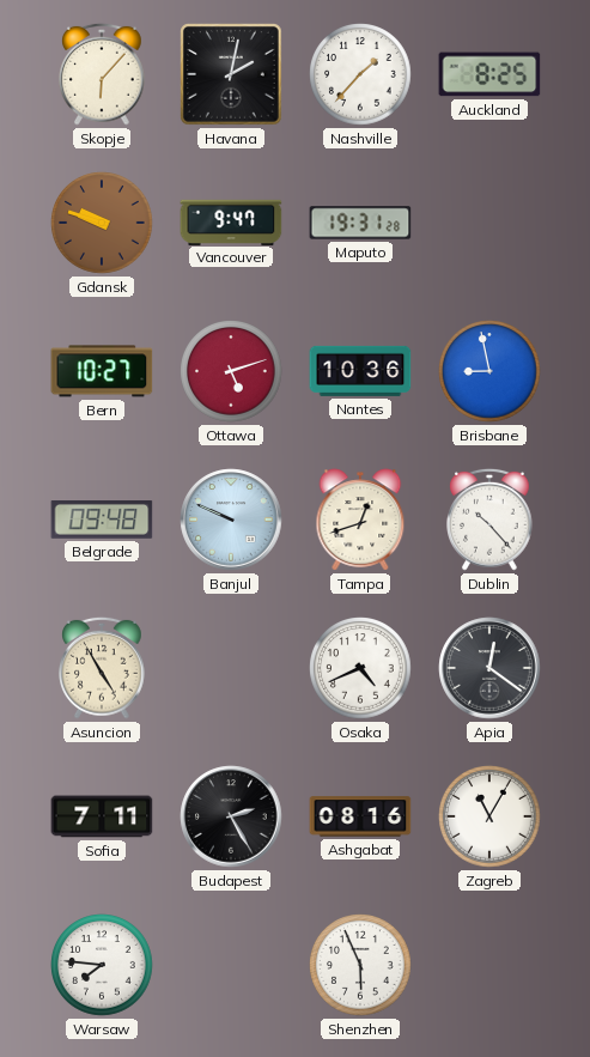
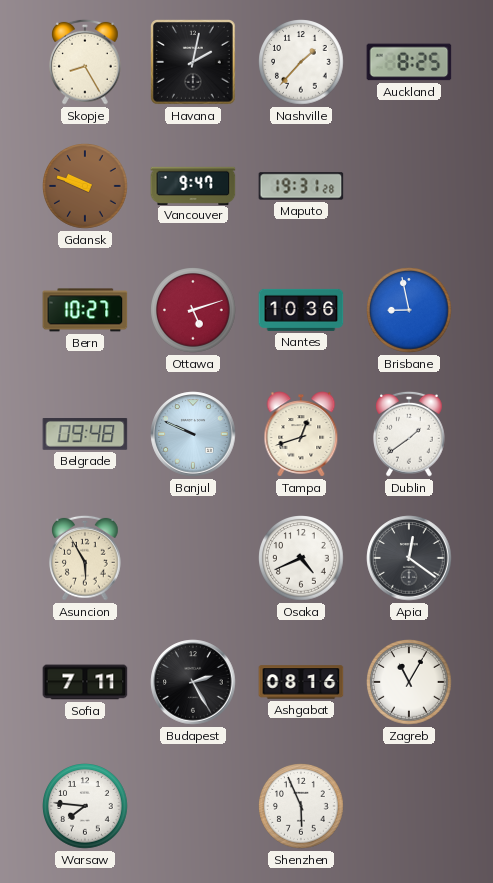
Skopje: 6:07 -> 8:25
Dublin: 10:23 -> 1:39
Asuncion: 4:55 -> 5:55
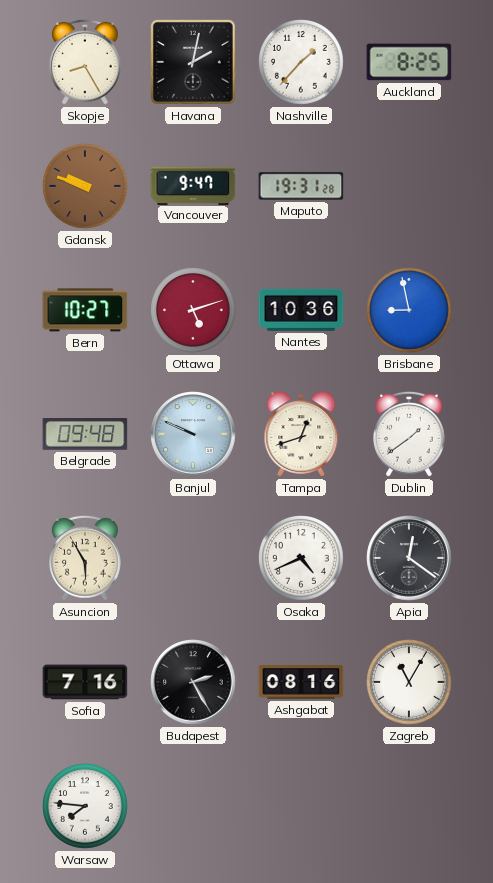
Sofia: 7:11 -> 7:16
Shenzhen: 5:56 -> none
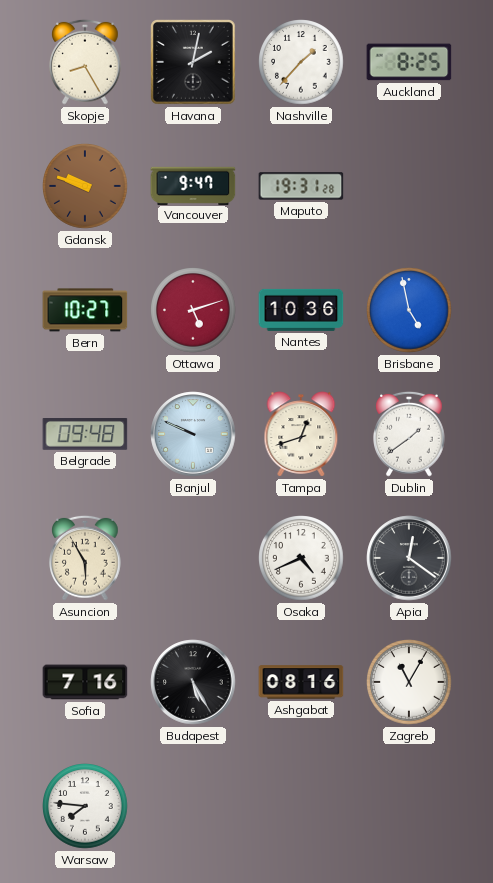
Brisbane: 8:58 -> 4:58
Budapest: 2:25 -> 5:25
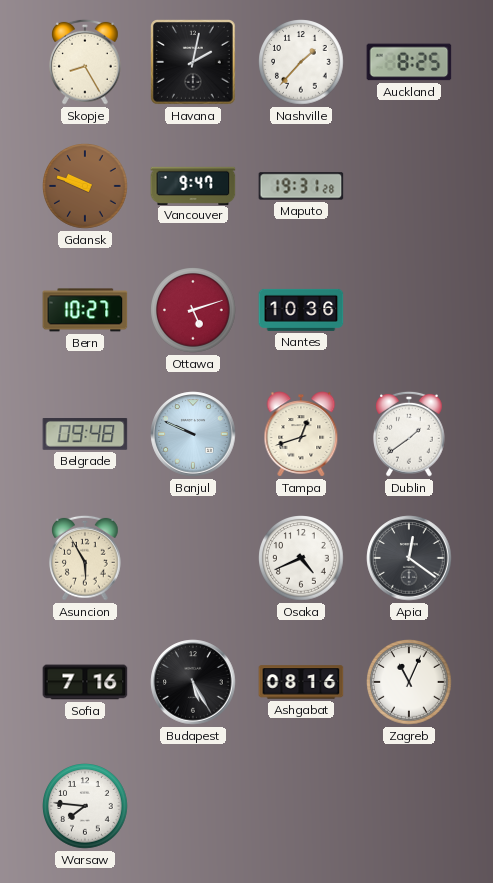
Brisbane: 4:58 -> none
Zagreb: 11:05 -> 11:04
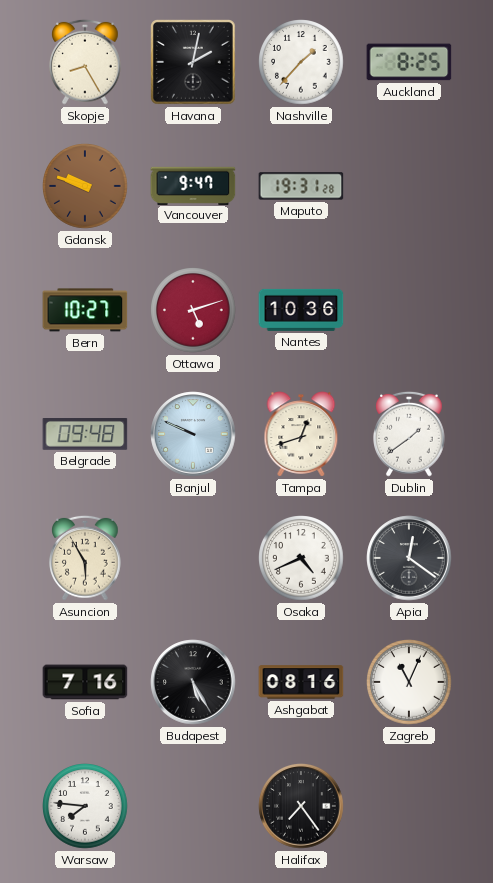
Halifax: none -> 7:24
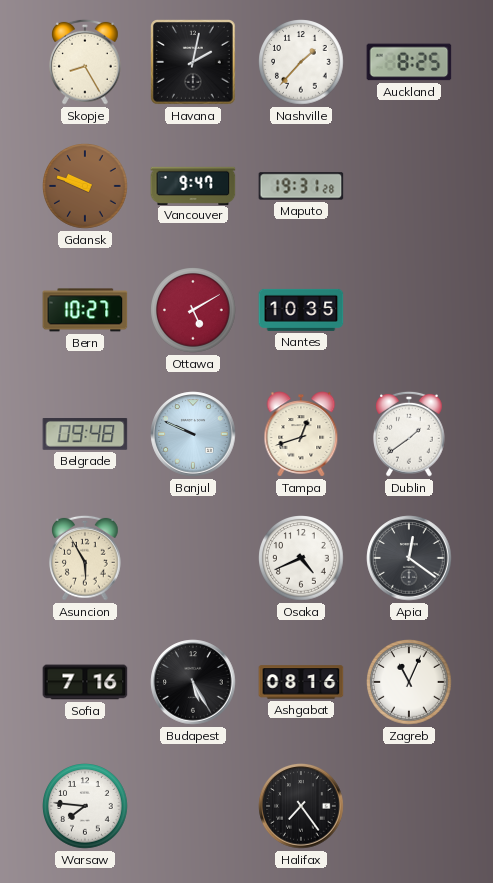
Ottawa: 5:12 -> 5:10
Nantes: 10:36 -> 10:35
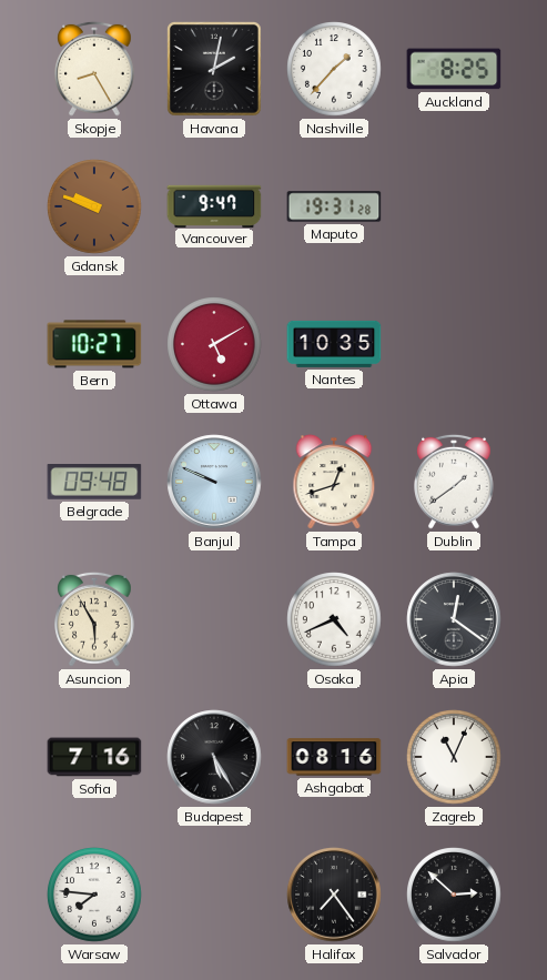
Salvador: none -> 2:52
